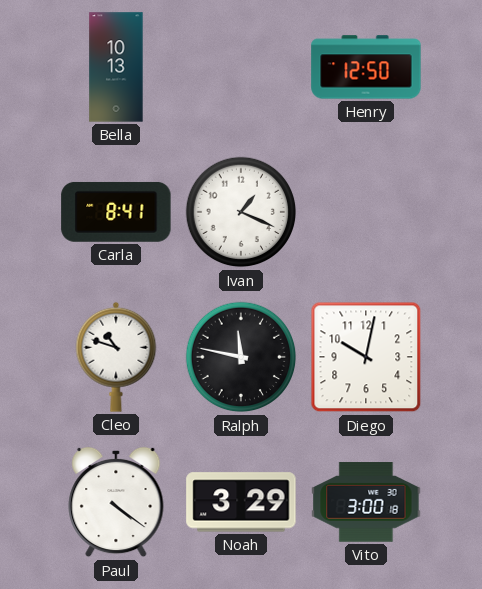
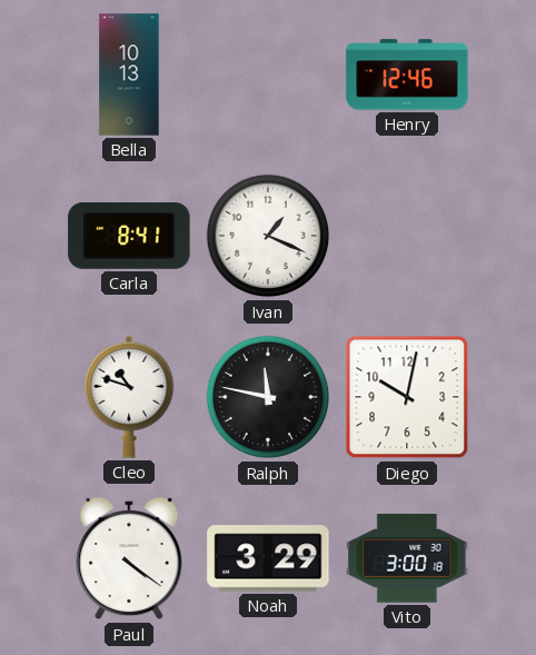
Henry: 12:50 -> 12:46
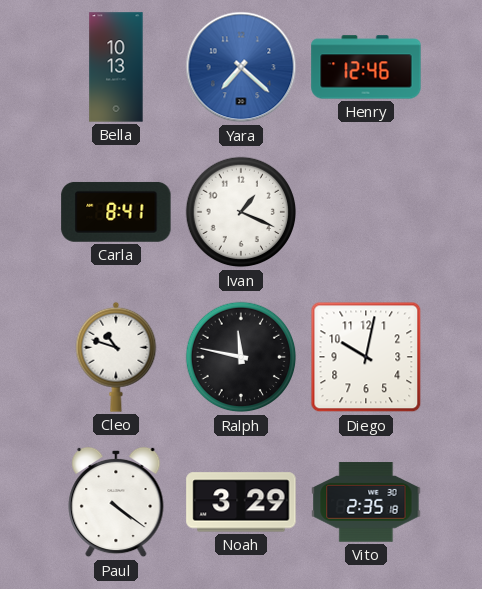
Yara: none -> 7:22
Vito: 3:00 -> 2:35
